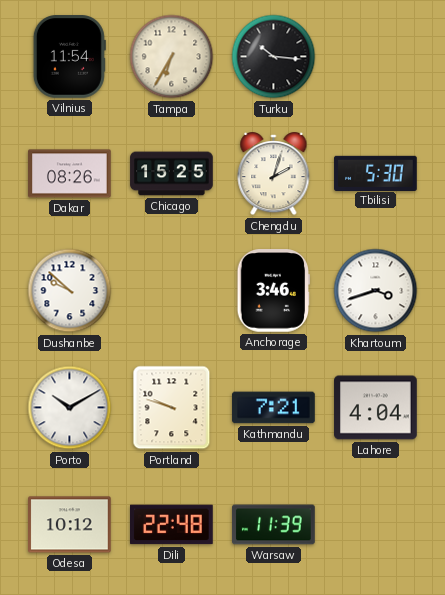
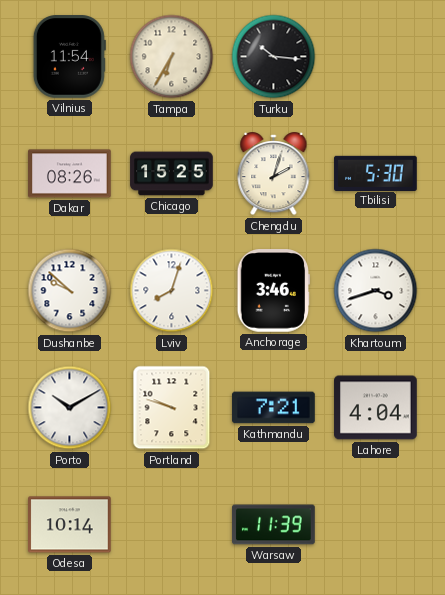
Lviv: none -> 8:03
Odesa: 10:12 -> 10:14
Dili: 22:48 -> none
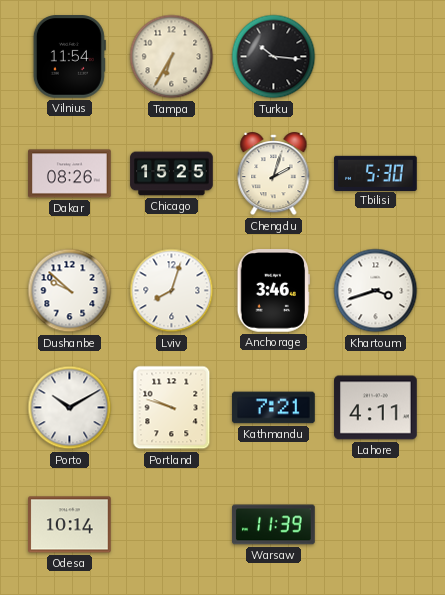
Lahore: 4:04 -> 4:11
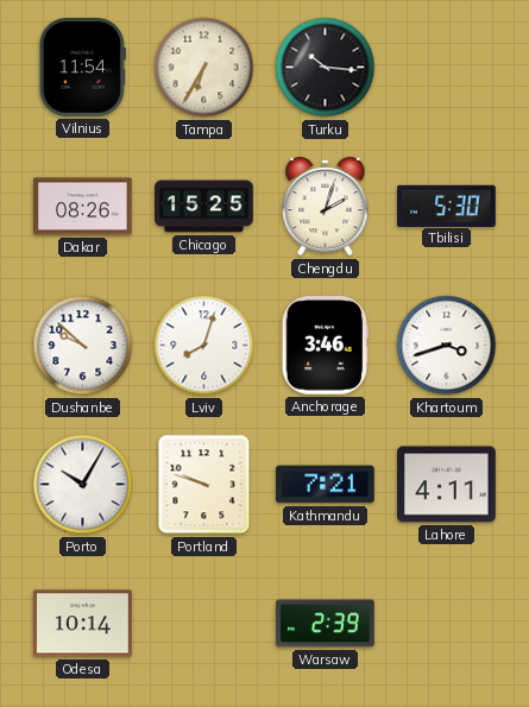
Porto: 10:10 -> 10:05
Warsaw: 11:39 -> 2:39
